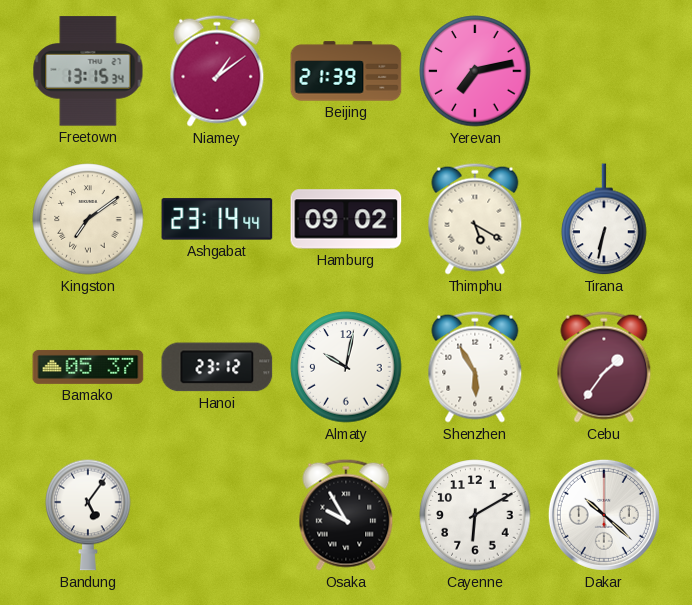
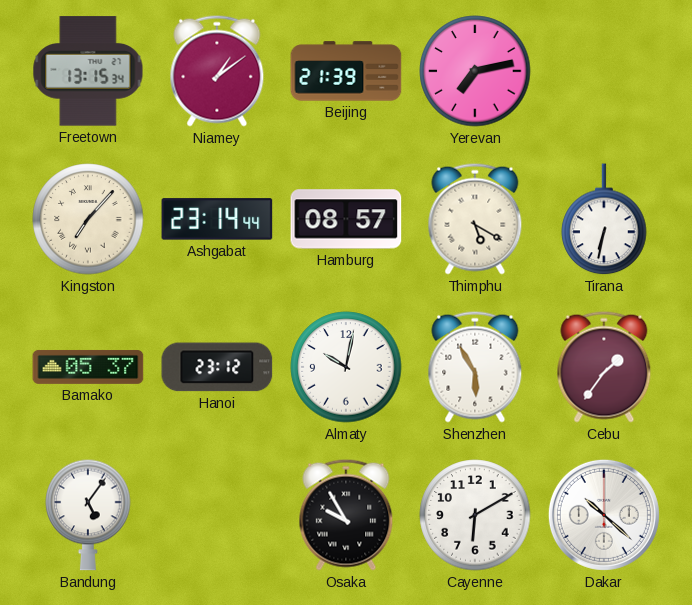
Kingston: 7:09 -> 7:07
Hamburg: 09:02 -> 08:57
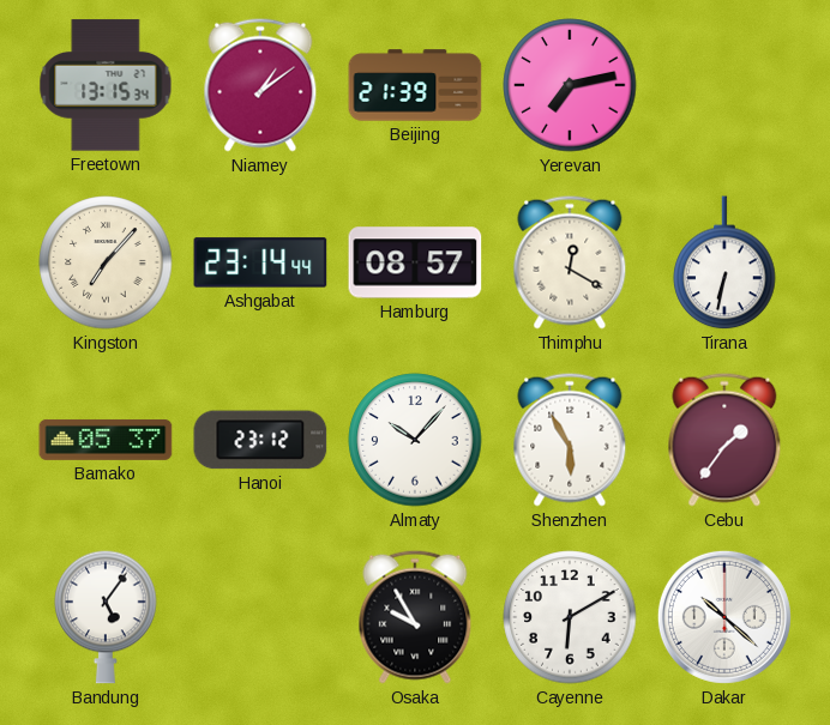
Thimphu: 5:20 -> 12:20
Almaty: 10:02 -> 10:07
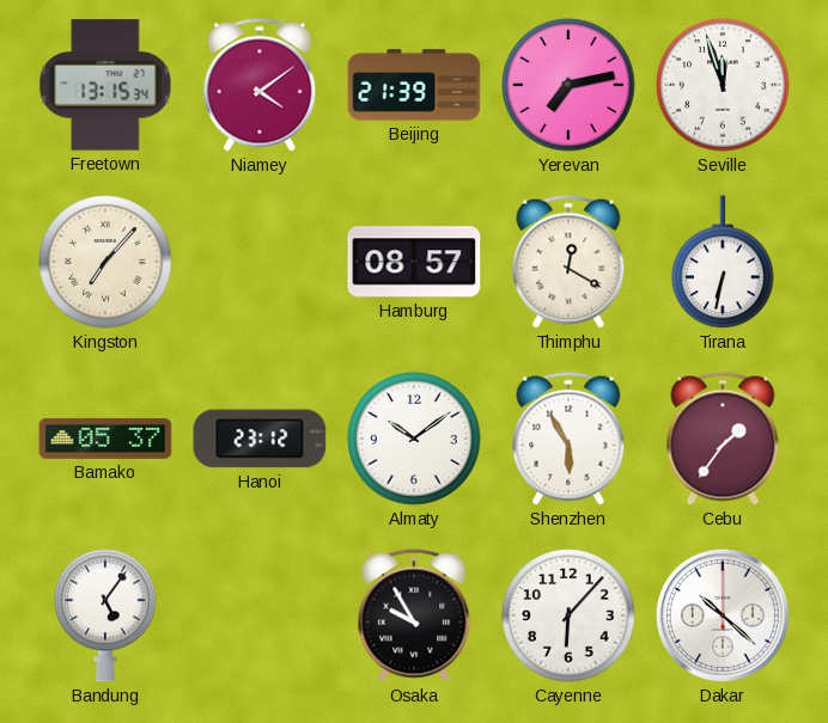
Niamey: 1:09 -> 4:09
Seville: none -> 11:57
Ashgabat: 23:14 -> none
Almaty: 10:07 -> 10:09
Cayenne: 6:10 -> 6:07
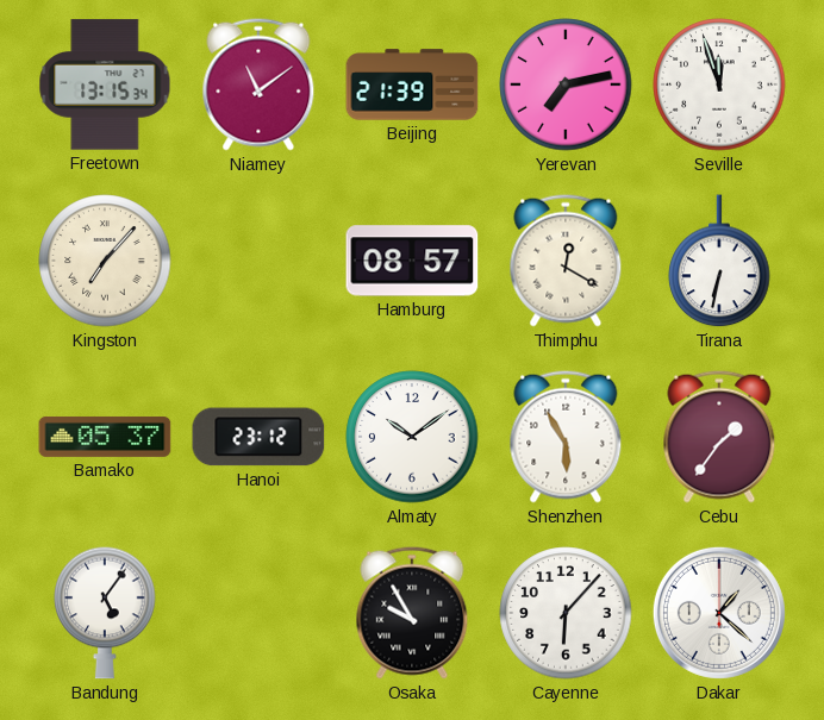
Niamey: 4:09 -> 11:09
Dakar: 10:22 -> 1:22
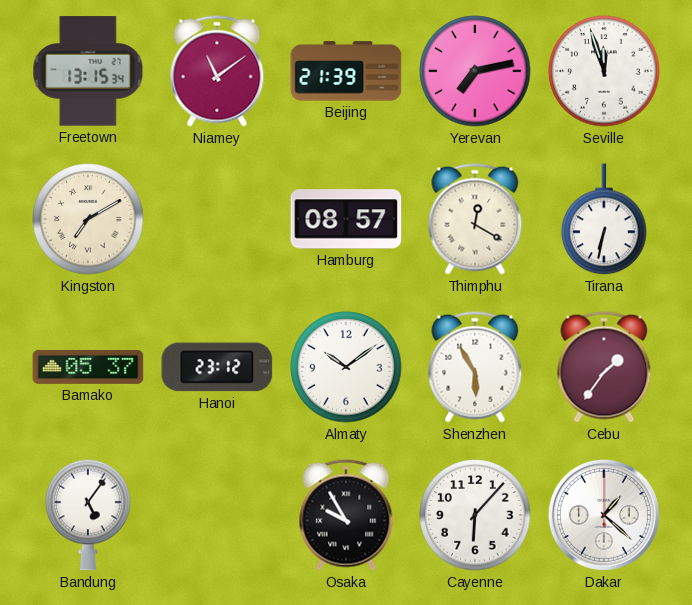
Kingston: 7:07 -> 7:10
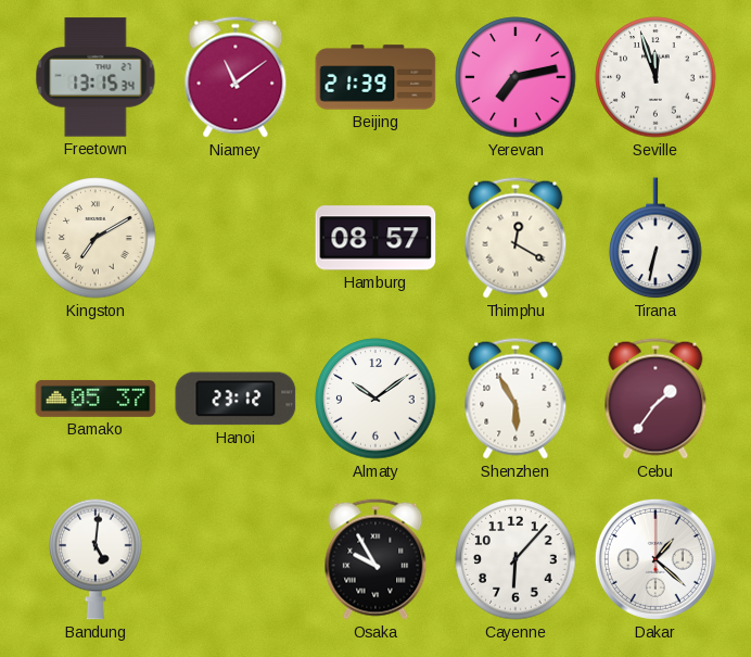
Bandung: 5:06 -> 5:01
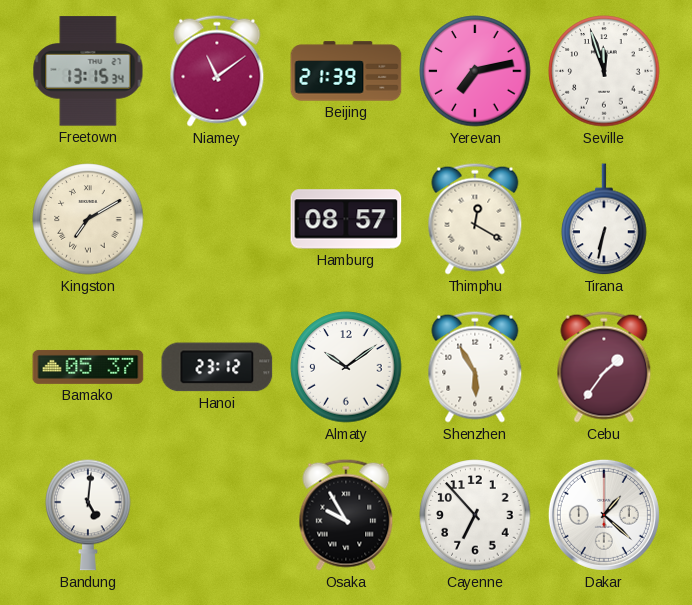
Cayenne: 6:07 -> 6:53
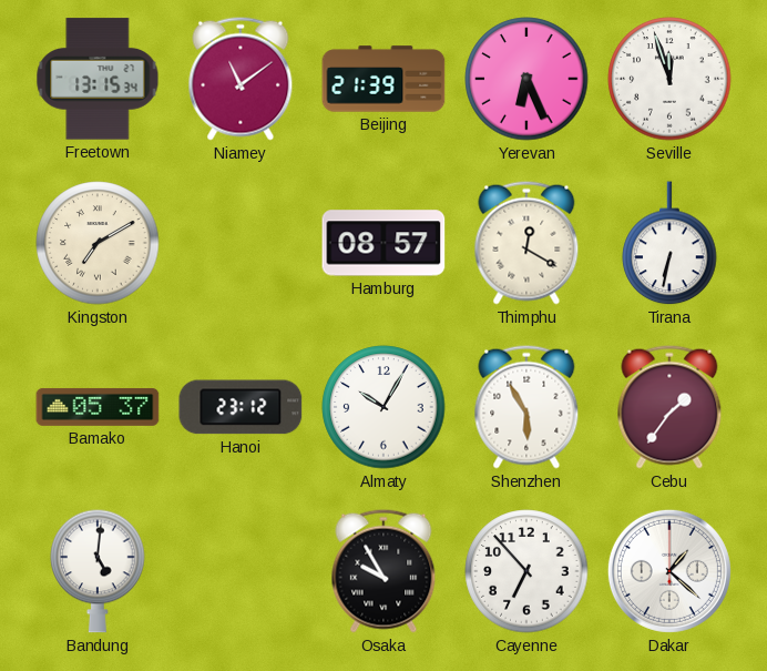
Yerevan: 7:13 -> 6:26
Almaty: 10:09 -> 10:05
